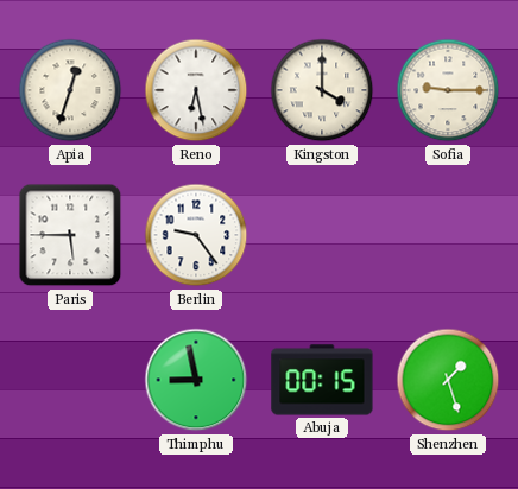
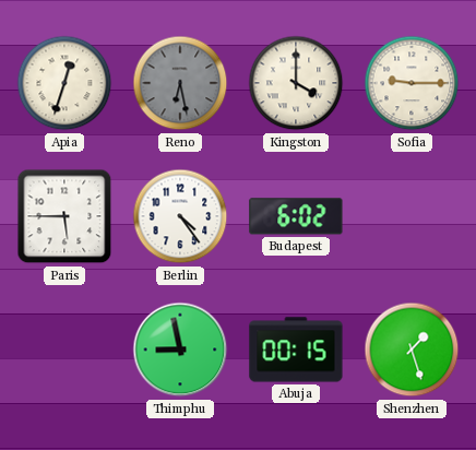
Reno dial: white -> grey
Berlin: 9:24 -> 4:24
Budapest: none -> 6:02
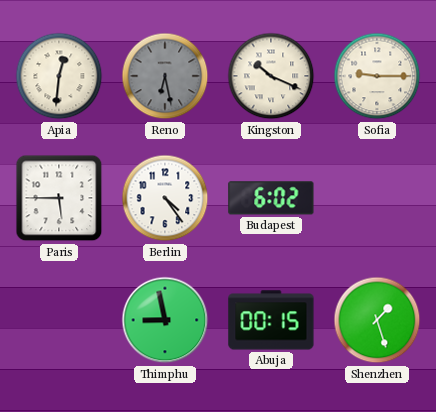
Apia: 12:33 -> 12:31
Kingston: 4:00 -> 10:19
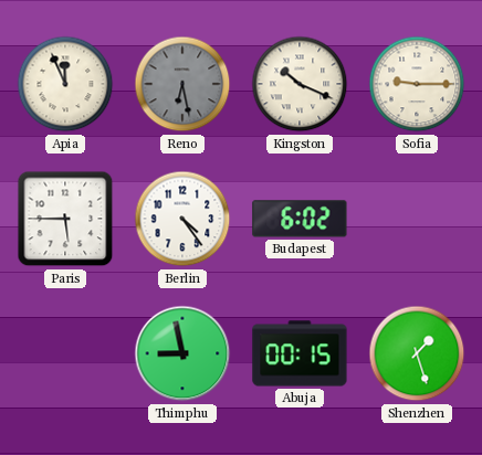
Apia: 12:31 -> 11:56
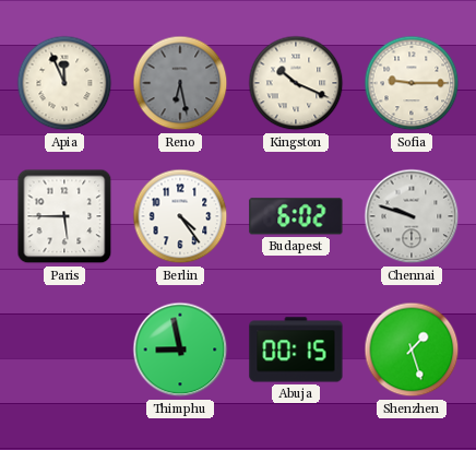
Chennai: none -> 9:48
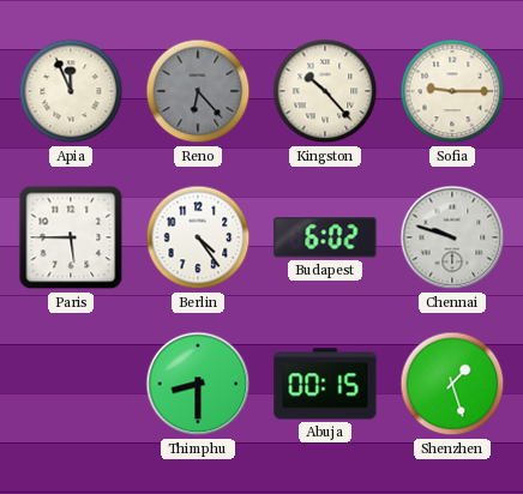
Reno: 6:28 -> 6:23
Kingston: 10:19 -> 10:23
Thimphu: 8:58 -> 8:30
